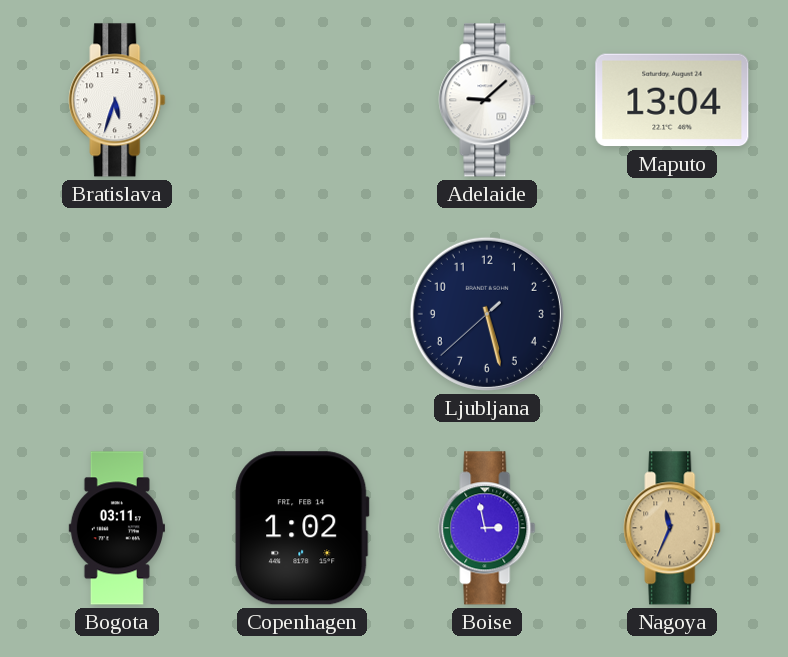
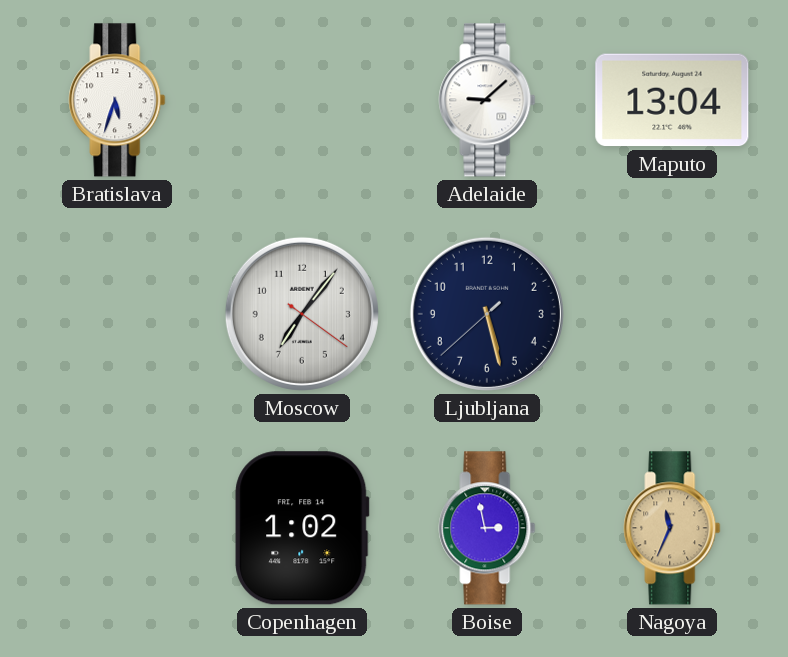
Moscow: none -> 7:06
Bogota: 03:11 -> none
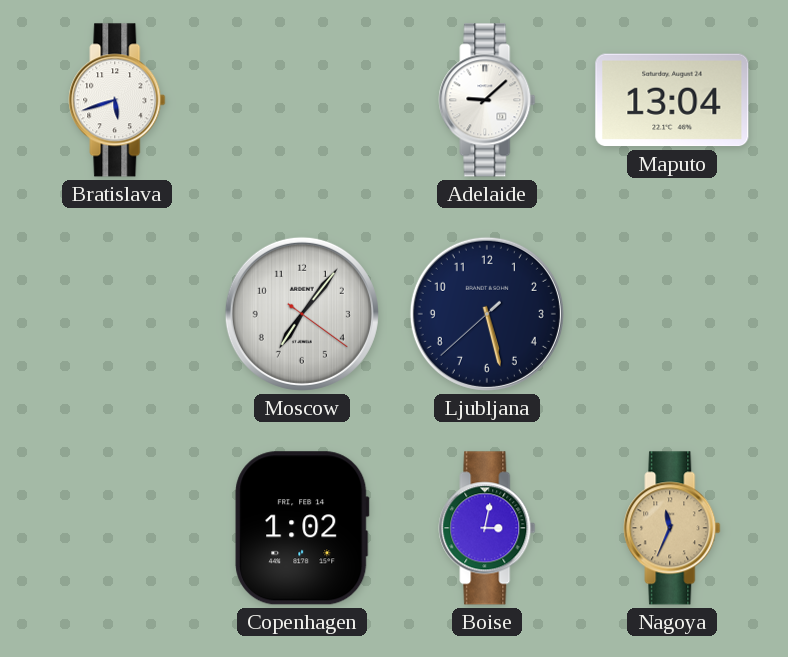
Bratislava: 5:33 -> 5:42
Boise: 2:58 -> 3:02
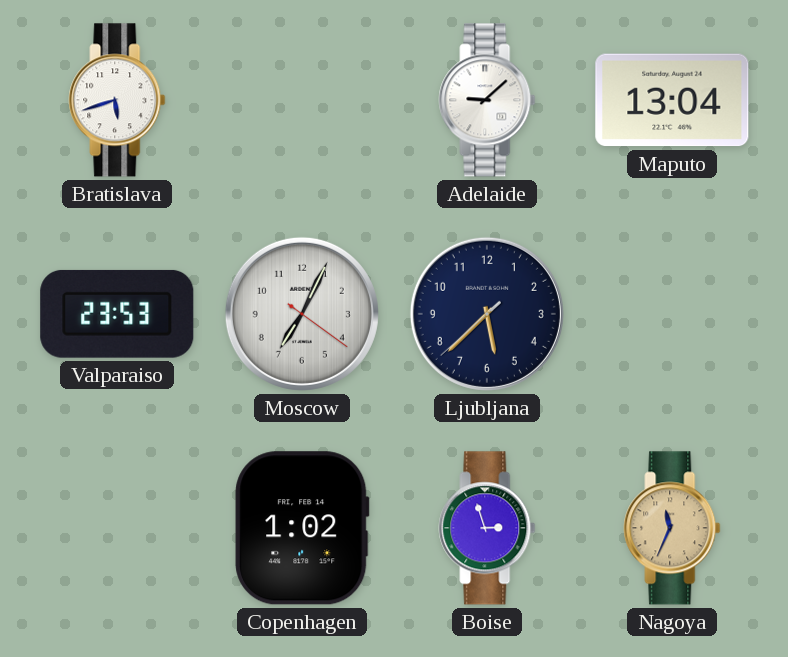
Valparaiso: none -> 23:53
Moscow: 7:06 -> 7:04
Ljubljana: 5:27 -> 5:37
Boise: 3:02 -> 2:57
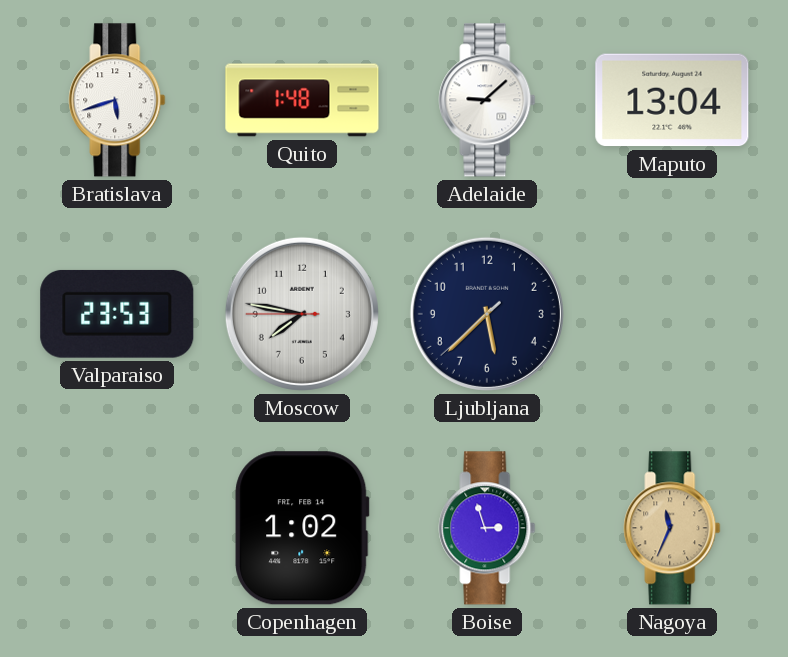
Quito: none -> 1:48
Moscow: 7:04 -> 7:46
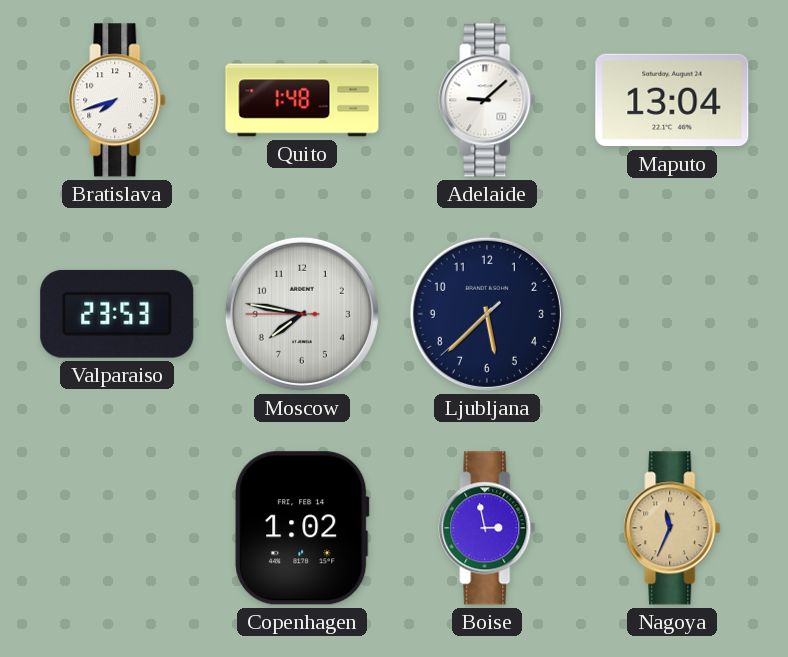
Bratislava: 5:42 -> 7:42
Boise: 2:57 -> 2:58
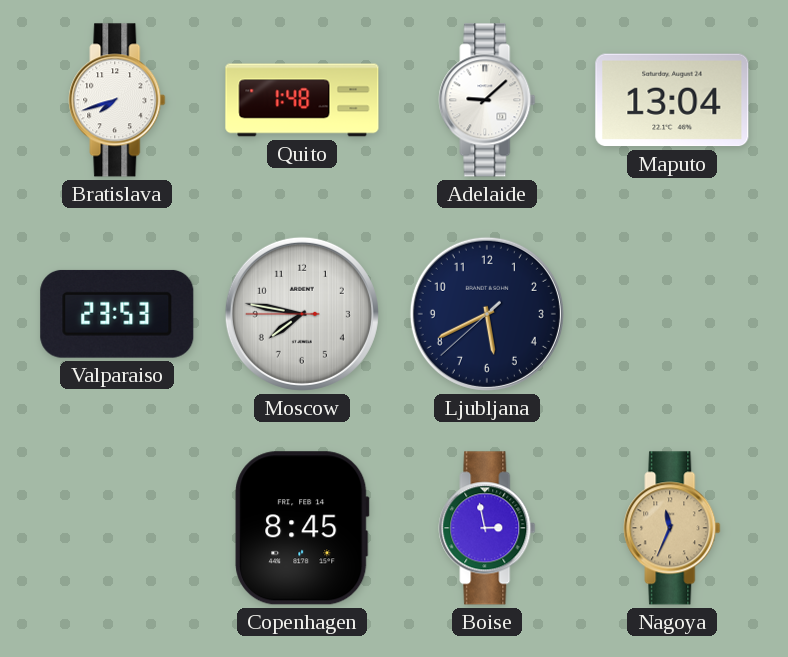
Ljubljana: 5:37 -> 5:40
Copenhagen: 1:02 -> 8:45
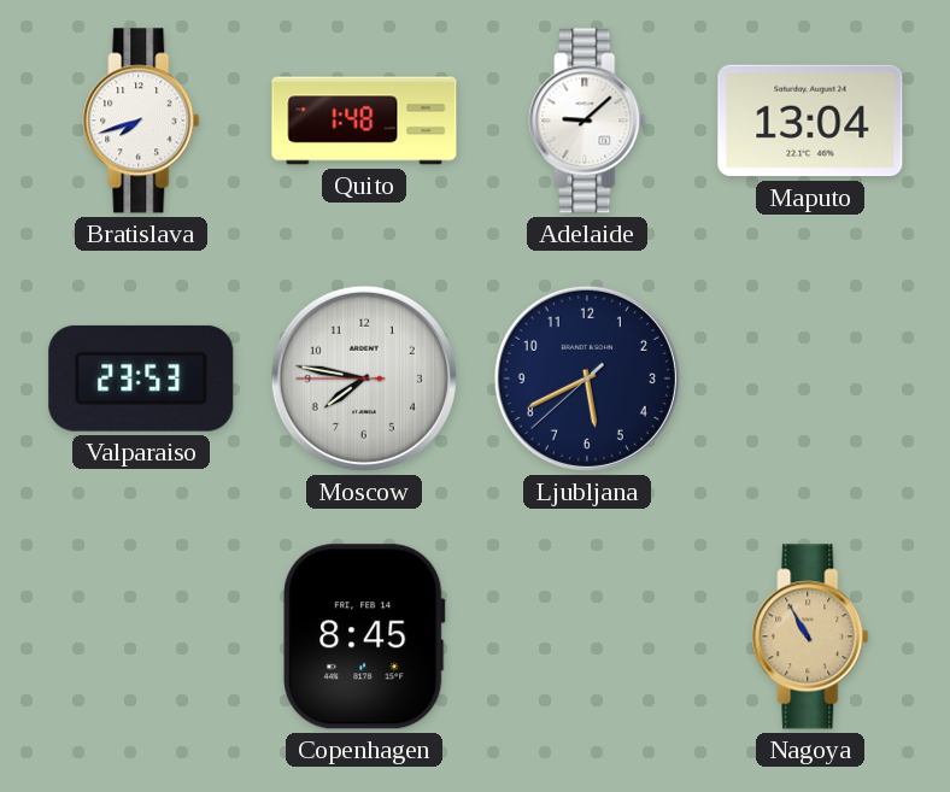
Boise: 2:58 -> none
Nagoya: 11:34 -> 10:55
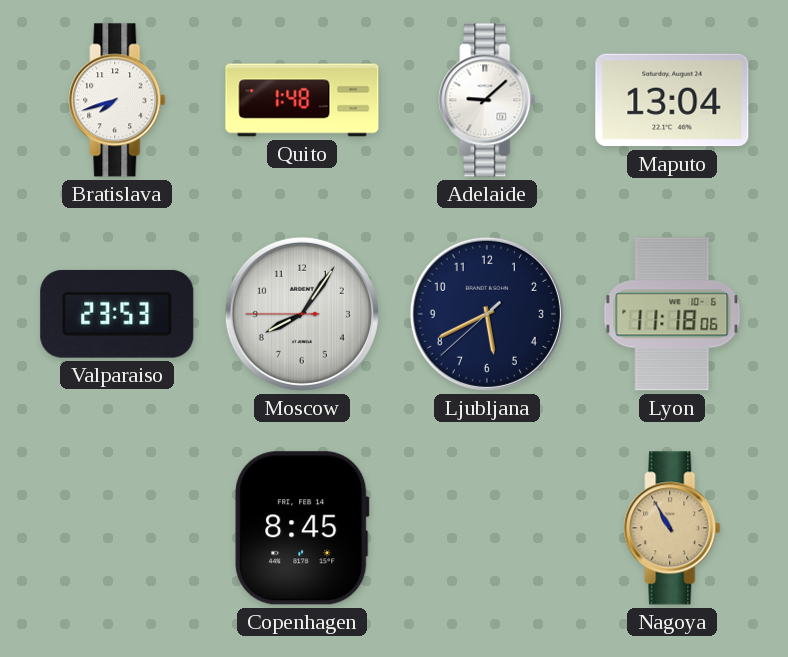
Moscow: 7:46 -> 8:05
Lyon: none -> 11:18
